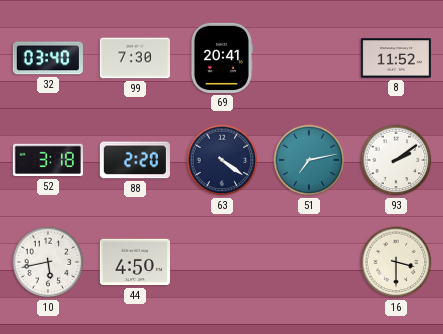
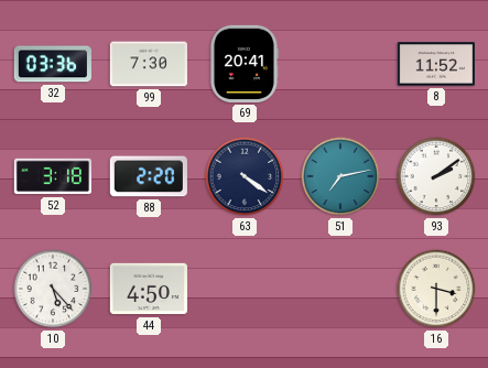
32: 03:40 -> 03:36
10: 5:43 -> 5:23
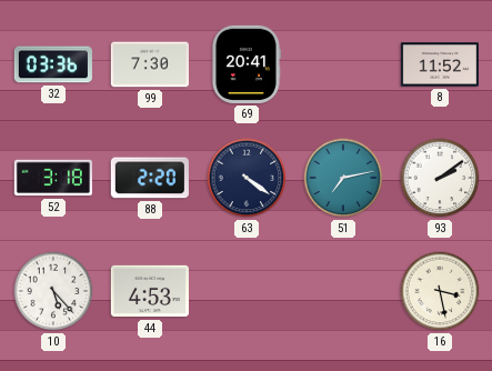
44: 4:50 -> 4:53
16: 3:30 -> 3:28
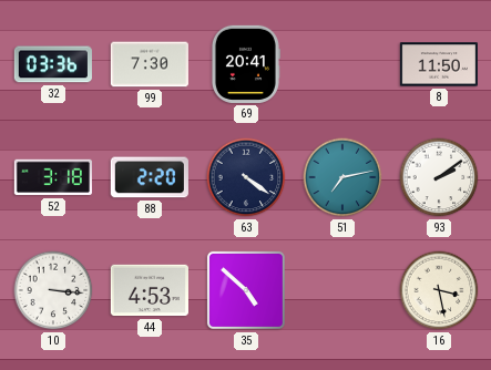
8: 11:52 -> 11:50
10: 5:23 -> 3:16
35: none -> 4:52
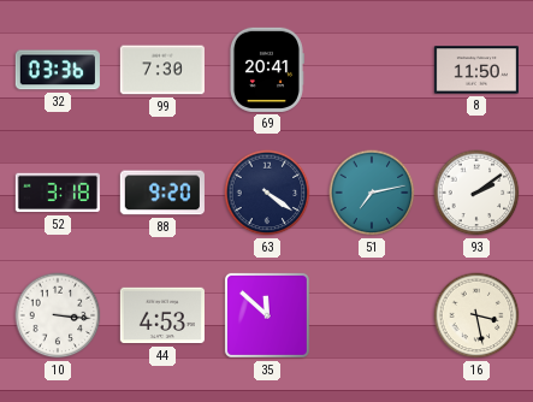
88: 2:20 -> 9:20
35: 4:52 -> 11:52
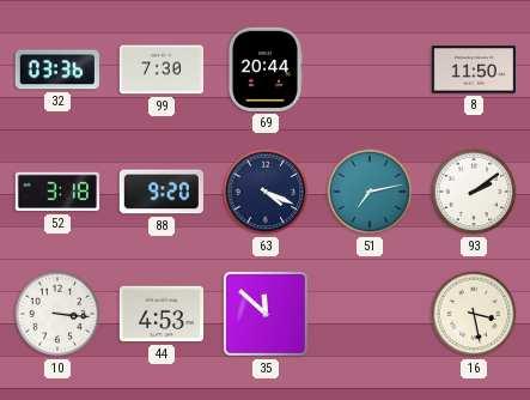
69: 20:41 -> 20:44
63: 4:21 -> 4:19
